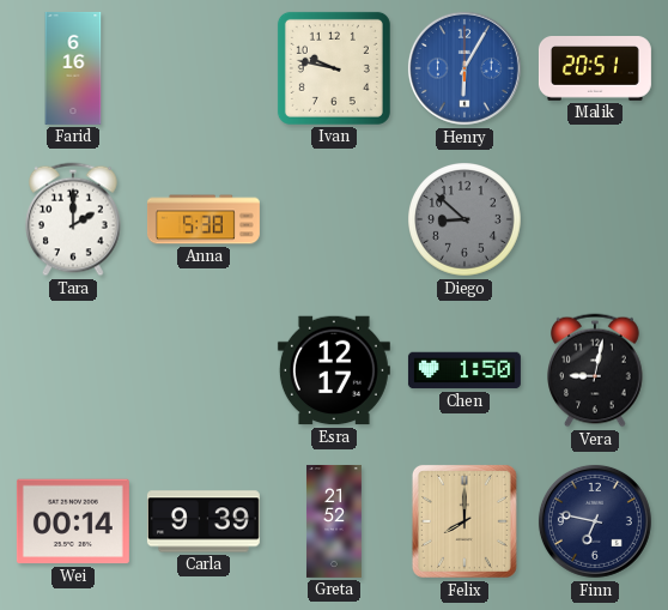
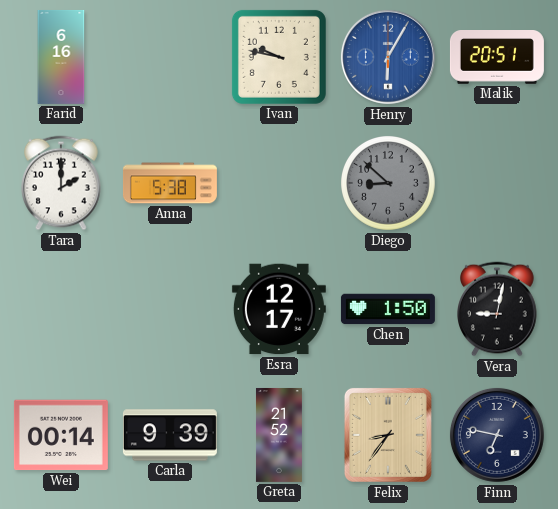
Felix: 8:00 -> 8:36
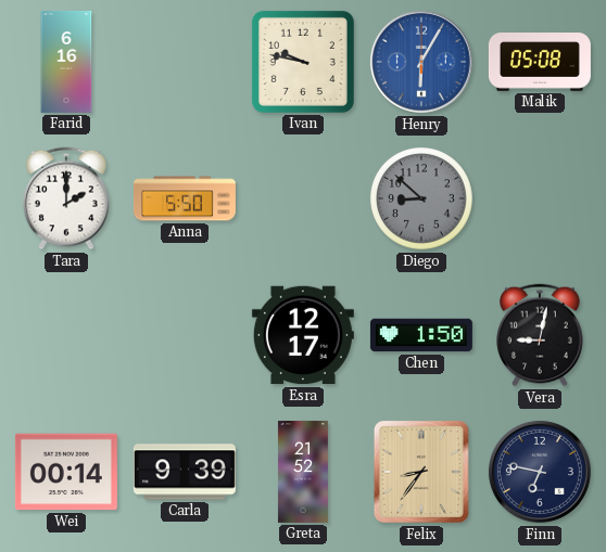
Malik: 20:51 -> 05:08
Anna: 5:38 -> 5:50
